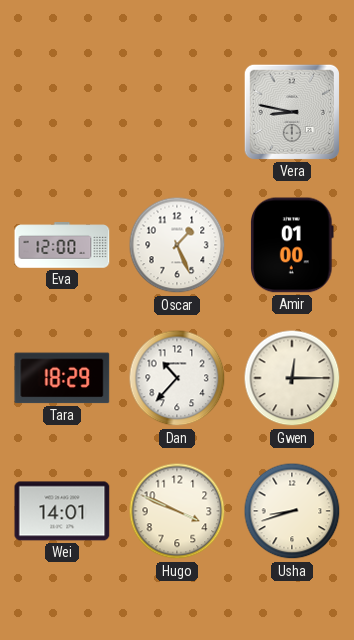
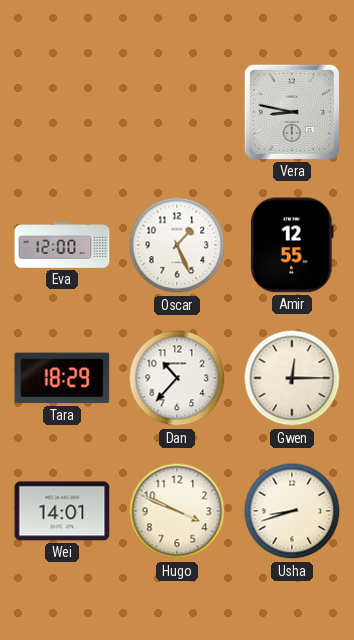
Amir: 01:00 -> 12:55
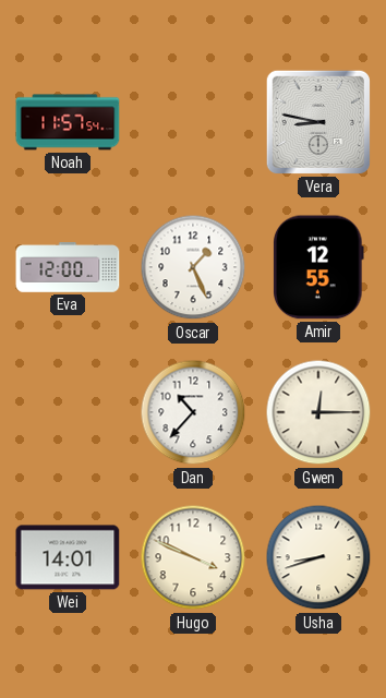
Noah: none -> 11:57
Tara: 18:29 -> none
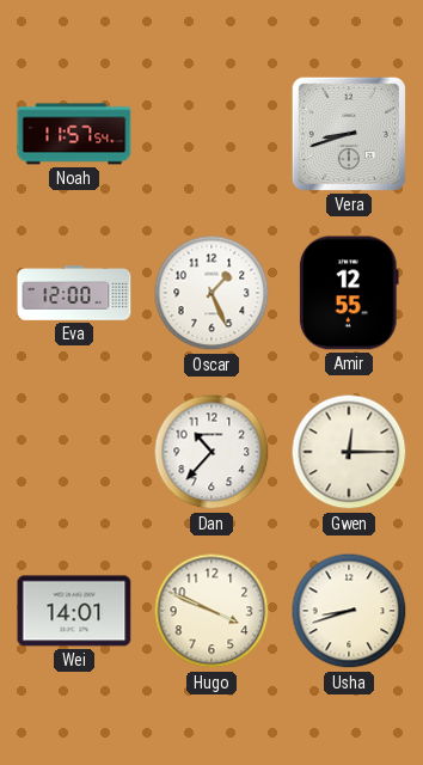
Vera: 8:47 -> 8:42
